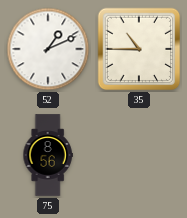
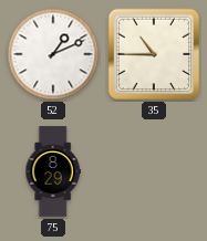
75: 8:56 -> 8:29
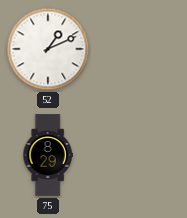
35: 10:45 -> none
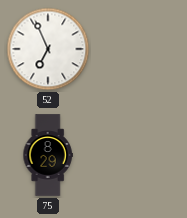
52: 1:11 -> 6:56
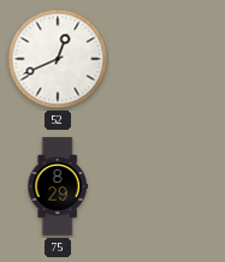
52: 6:56 -> 12:41
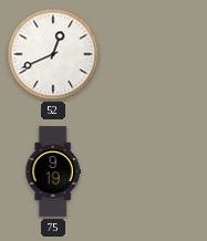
75: 8:29 -> 9:19
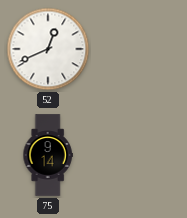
75: 9:19 -> 9:14
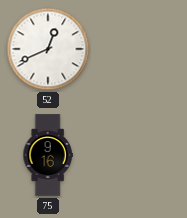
75: 9:14 -> 9:16
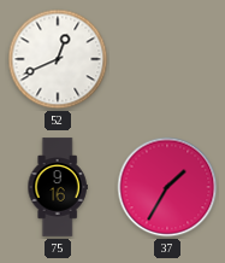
37: none -> 1:35
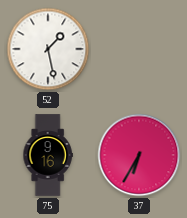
52: 12:41 -> 1:28
37: 1:35 -> 6:35
